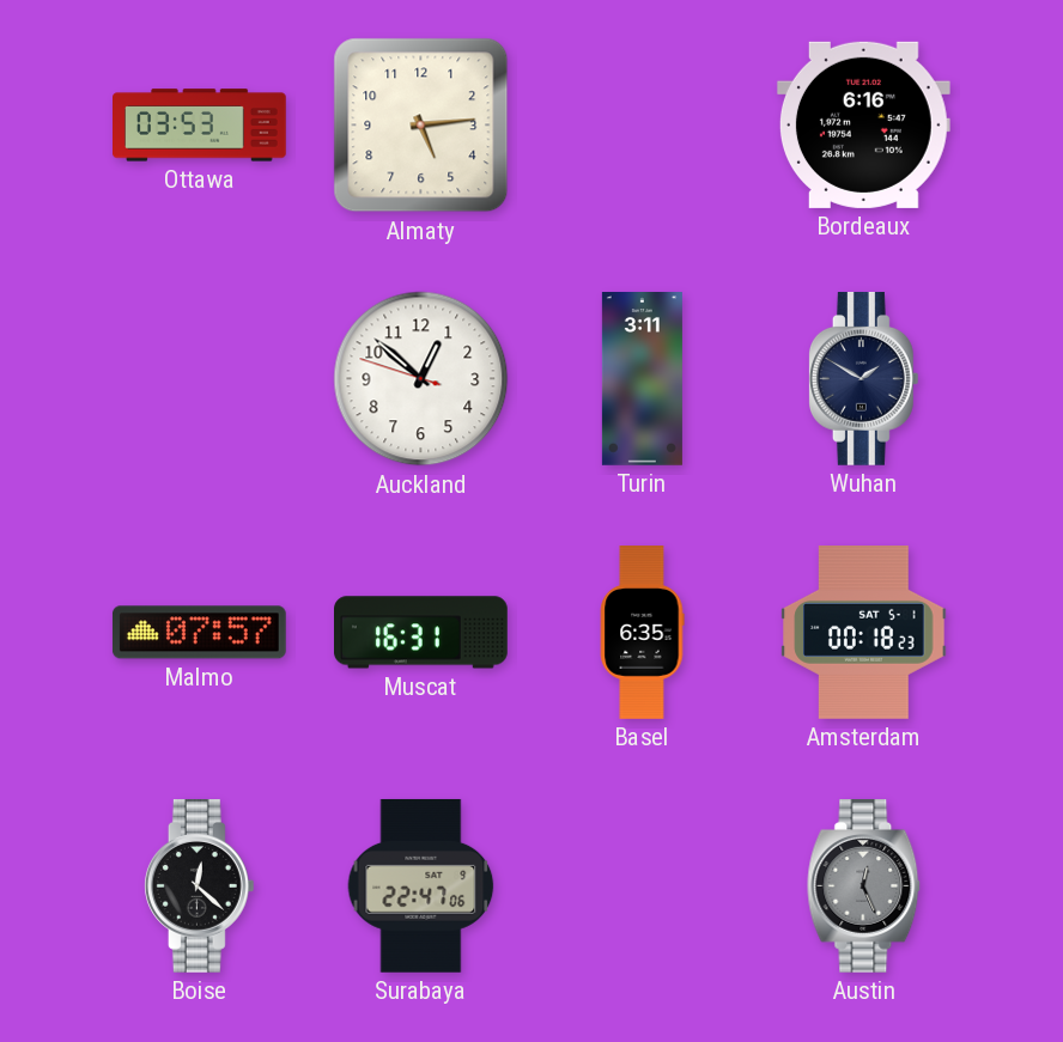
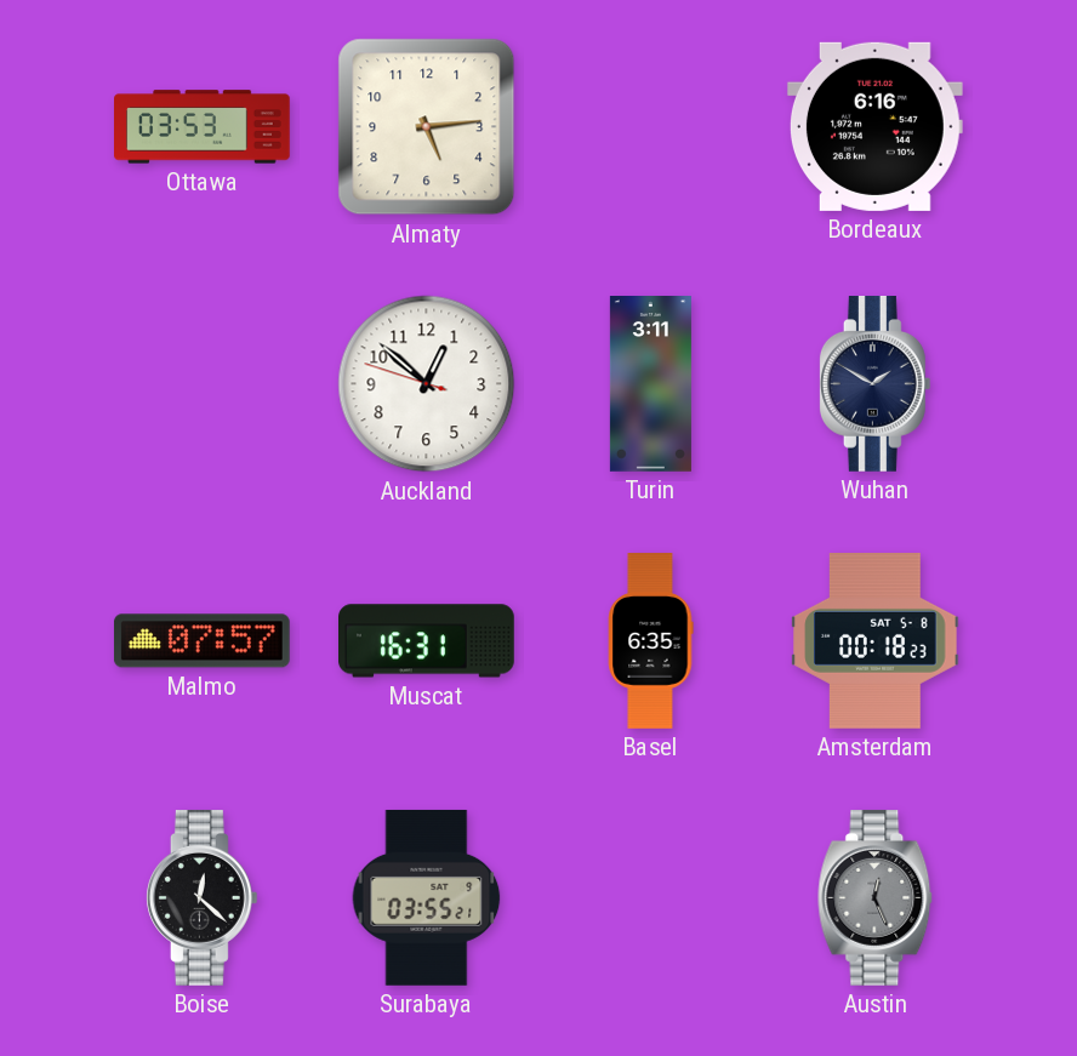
Amsterdam date: SAT 5-1 -> SAT 5-8
Surabaya: 22:47 -> 03:55
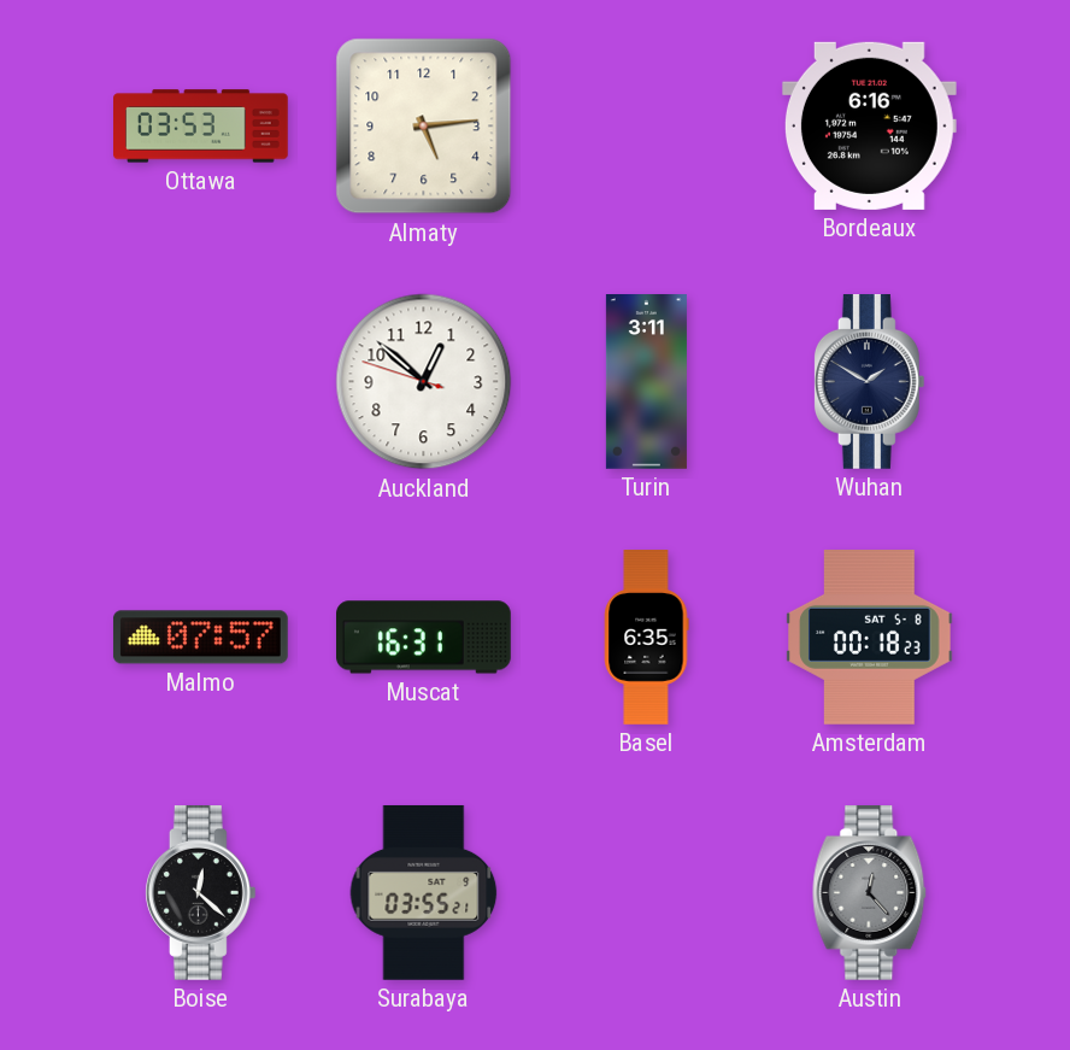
Austin: 12:26 -> 12:23
